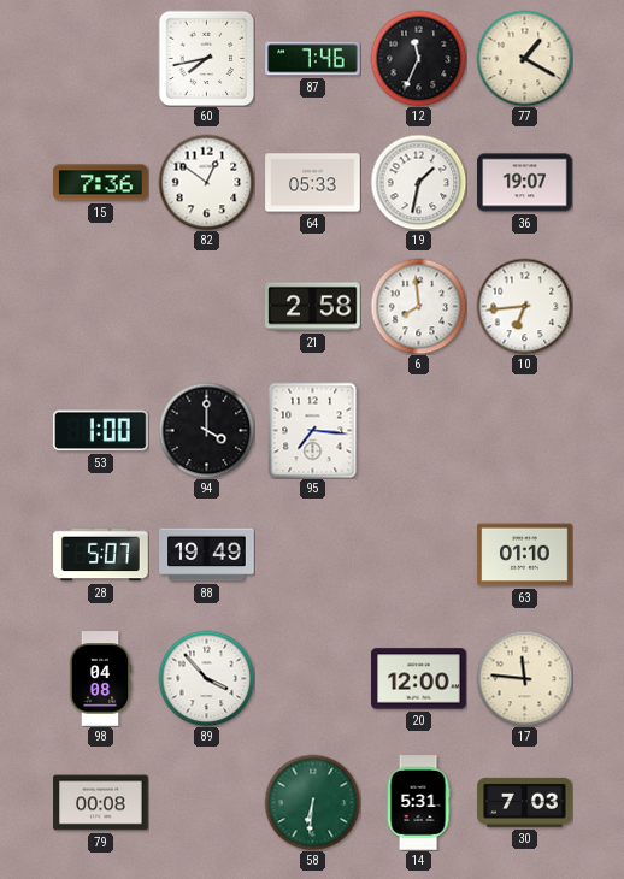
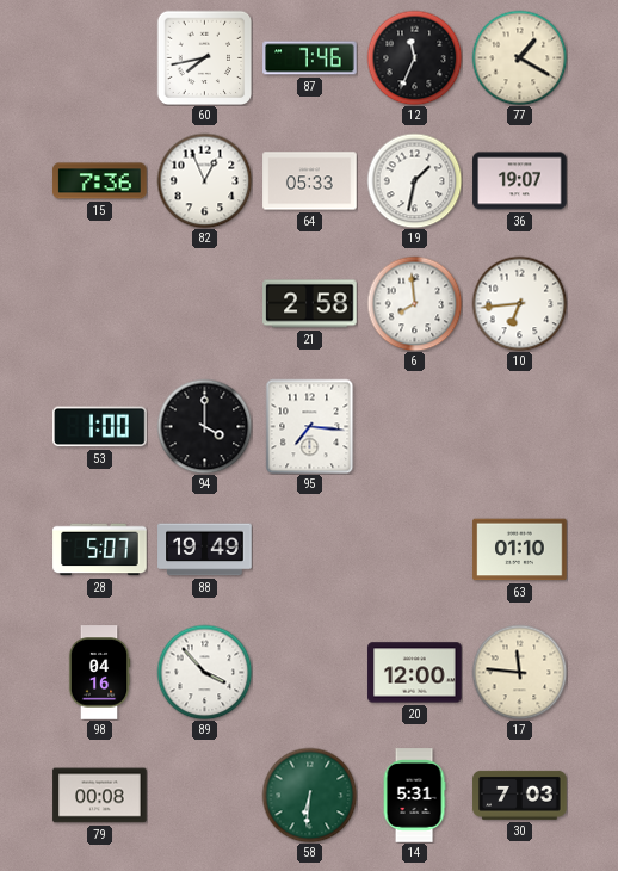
82: 12:51 -> 12:56
98: 04:08 -> 04:16
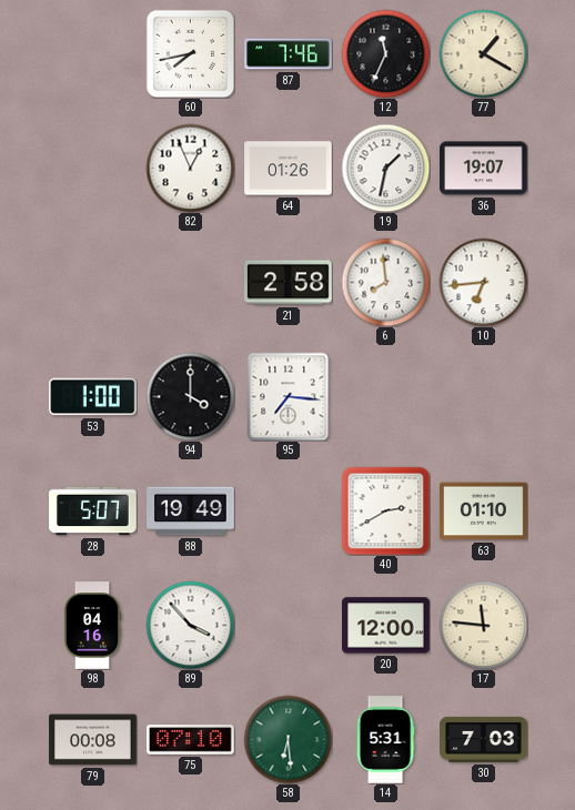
15: 7:36 -> none
64: 05:33 -> 01:26
40: none -> 2:40
75: none -> 07:10
58: 6:31 -> 6:29
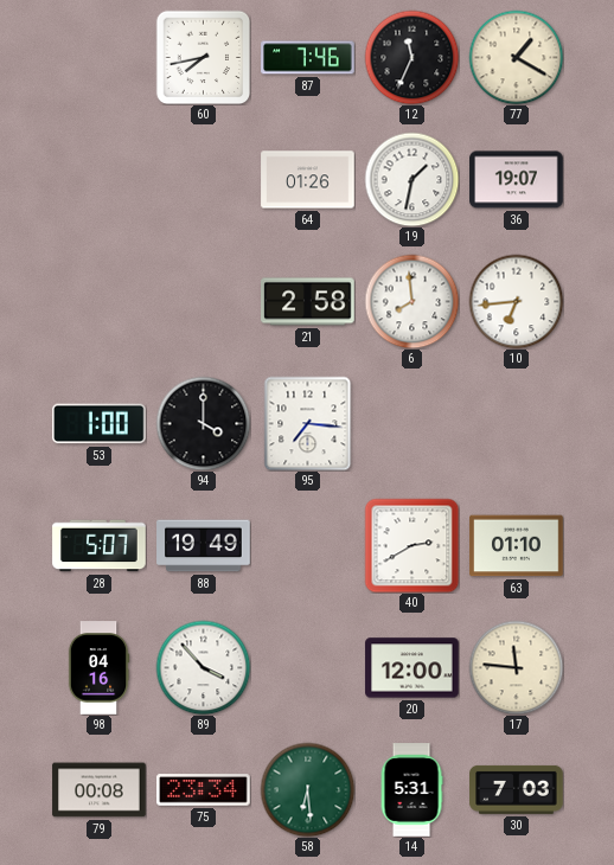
82: 12:56 -> none
75: 07:10 -> 23:34
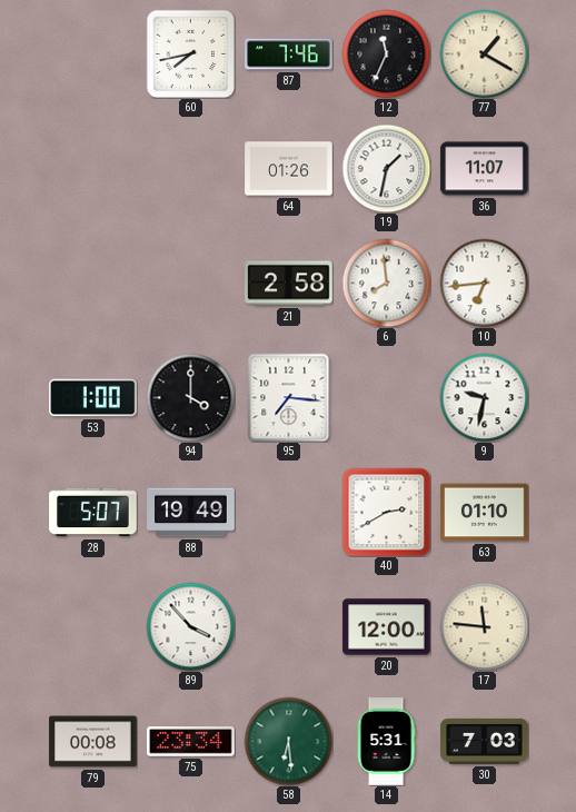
36: 19:07 -> 11:07
9: none -> 9:32
98: 04:16 -> none
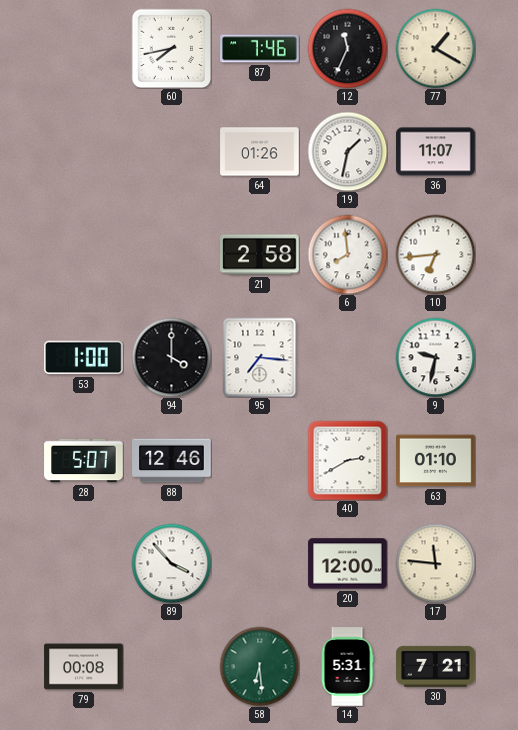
88: 19:49 -> 12:46
75: 23:34 -> none
30: 7:03 -> 7:21
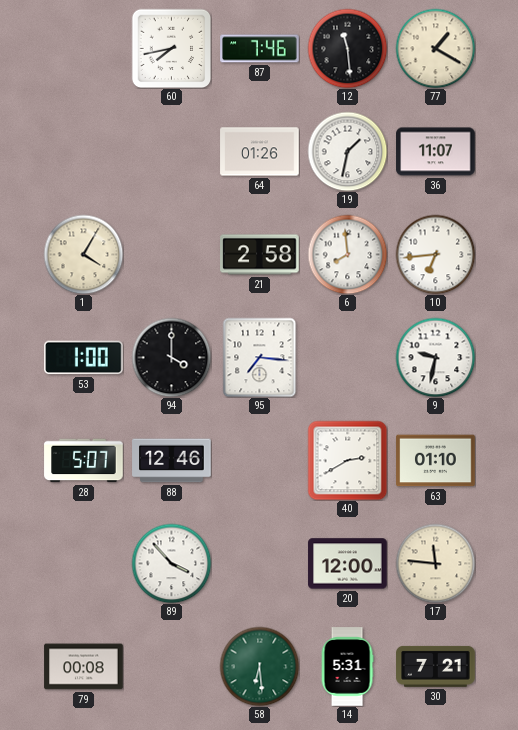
12: 11:34 -> 11:29
1: none -> 4:05
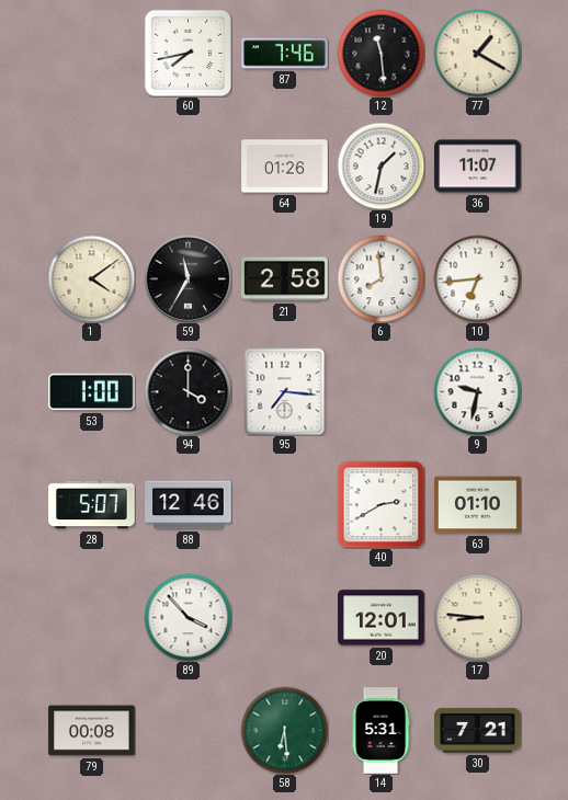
1: 4:05 -> 4:09
59: none -> 11:35
20: 12:00 -> 12:01
17: 11:46 -> 8:46
